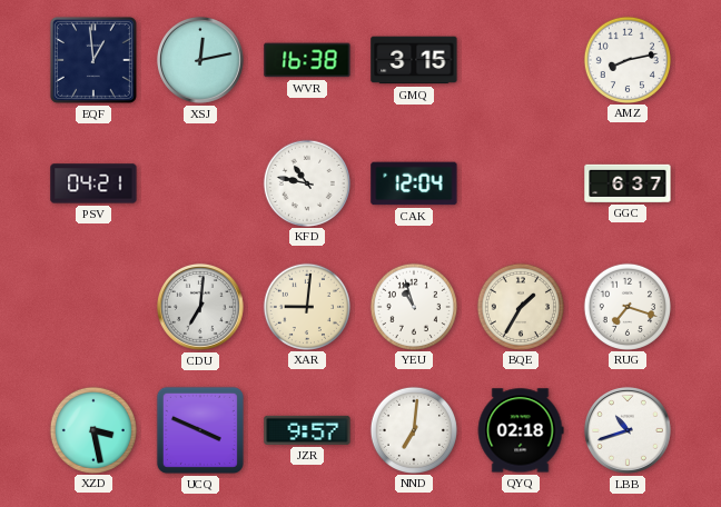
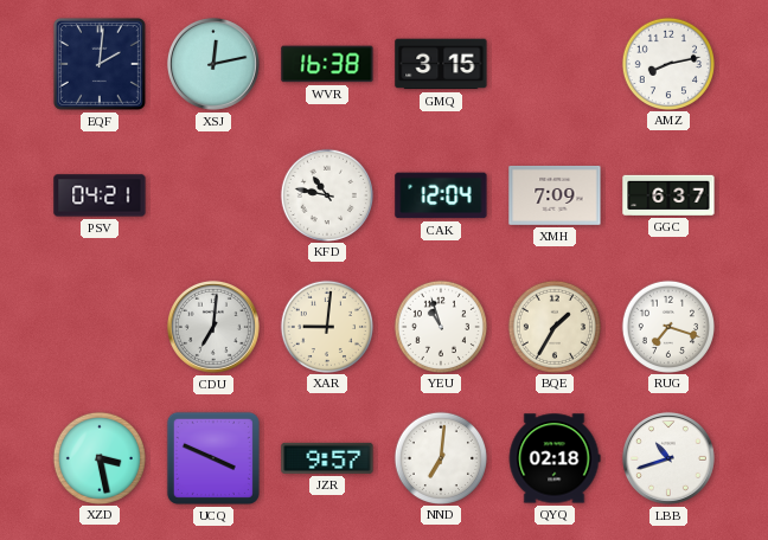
EQF: 12:59 -> 2:01
XMH: none -> 7:09
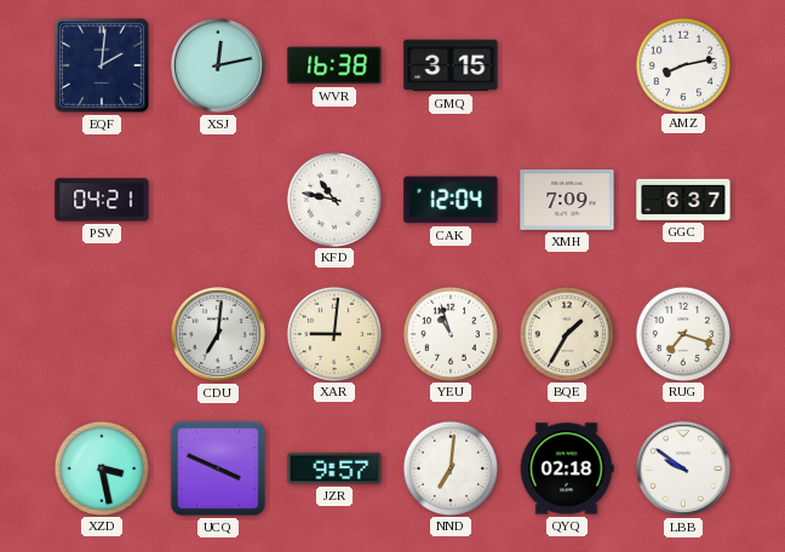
LBB: 10:42 -> 9:51
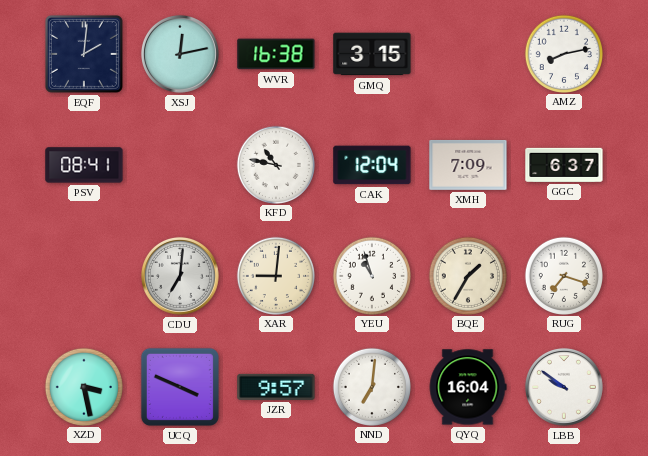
PSV: 04:21 -> 08:41
QYQ: 02:18 -> 16:04
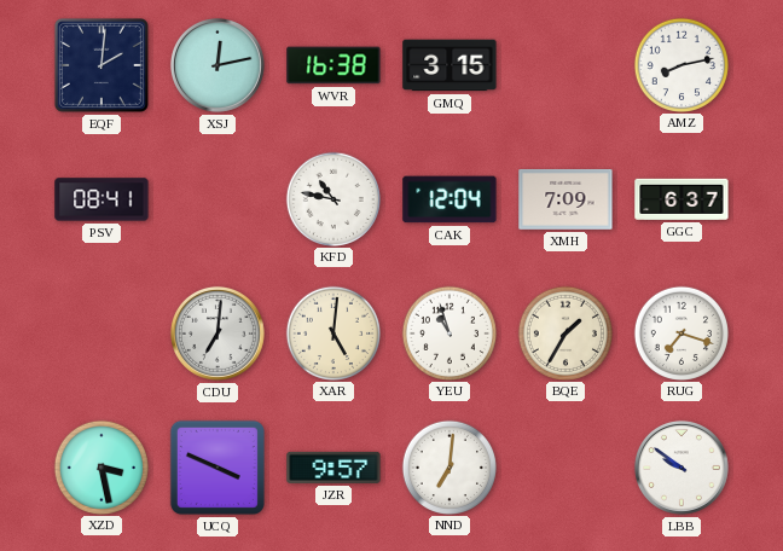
XAR: 9:01 -> 5:01
QYQ: 16:04 -> none
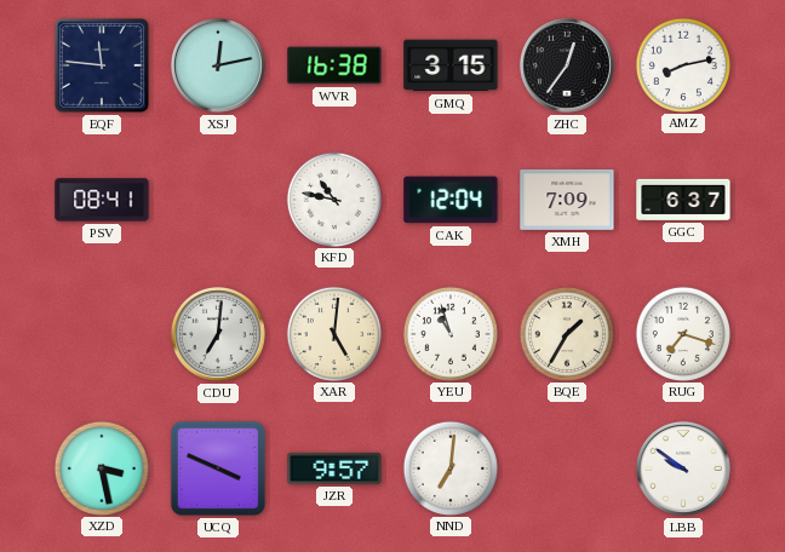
EQF: 2:01 -> 11:46
ZHC: none -> 12:36
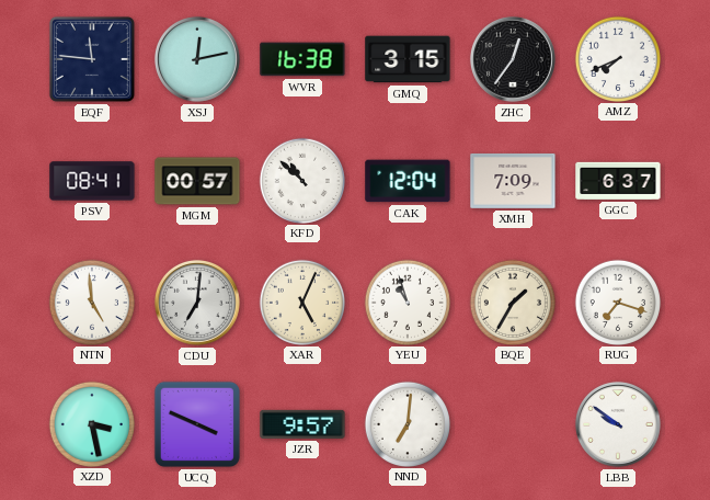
AMZ: 8:13 -> 7:41
MGM: none -> 00:57
KFD: 10:47 -> 10:52
NTN: none -> 4:59
XAR: 5:01 -> 5:04
